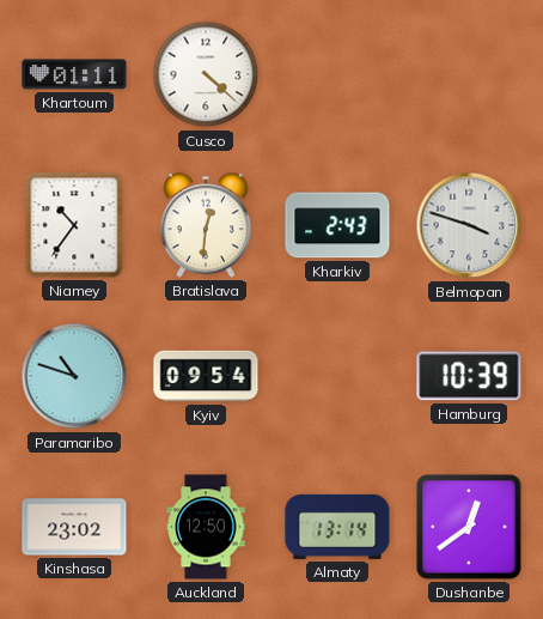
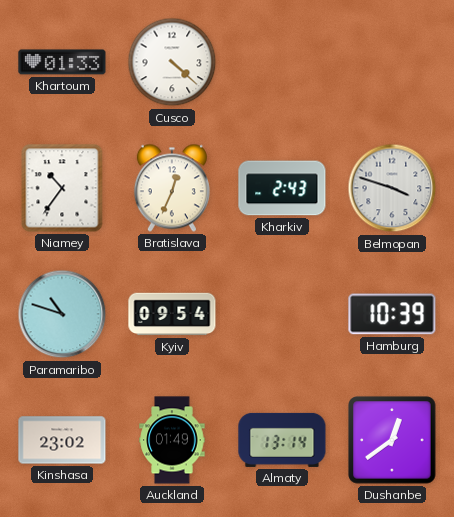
Khartoum: 01:11 -> 01:33
Bratislava: 12:31 -> 12:34
Auckland: 12:50 -> 01:49
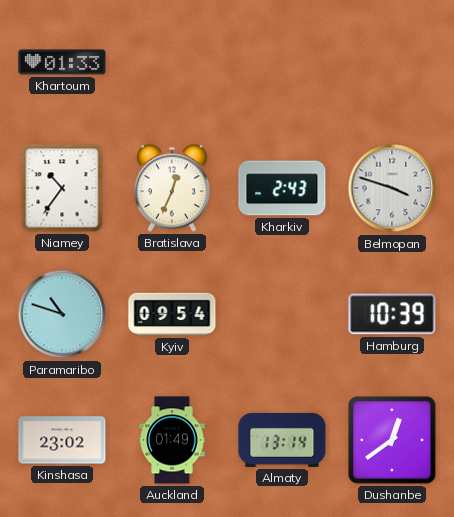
Cusco: 4:22 -> none
